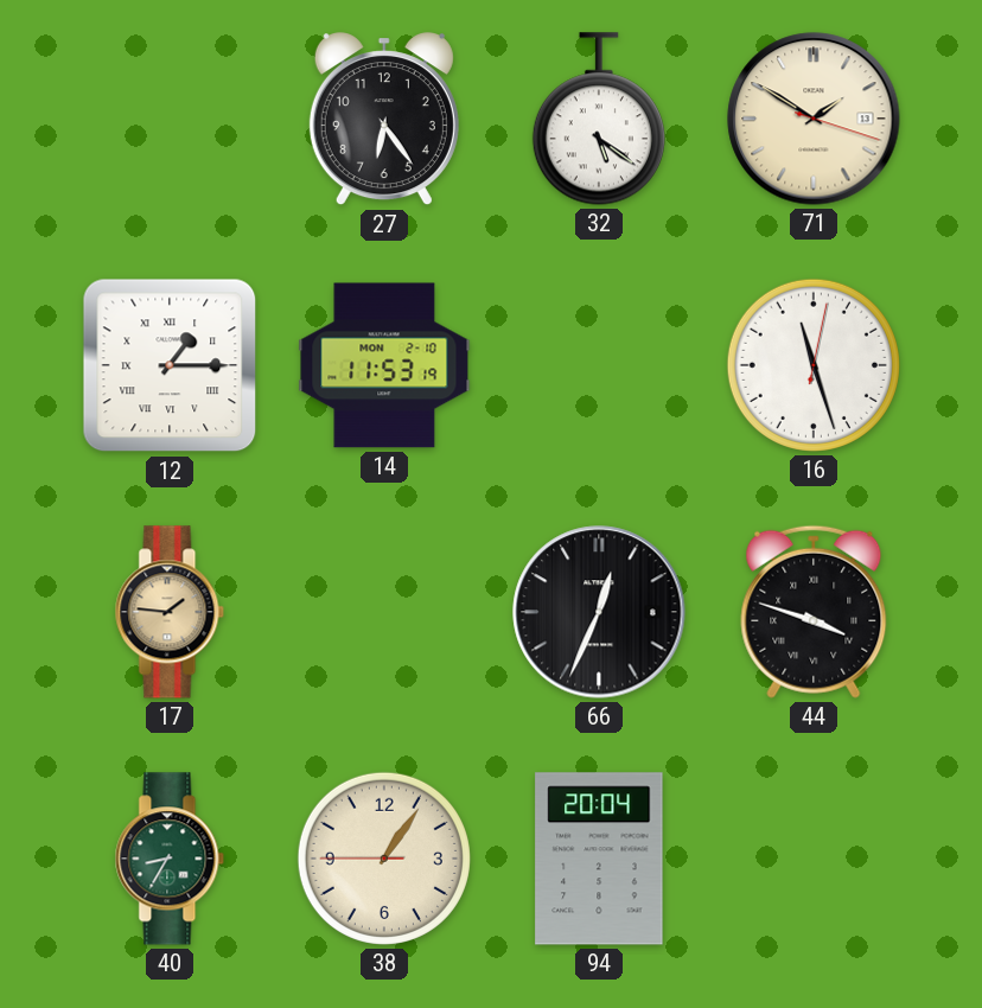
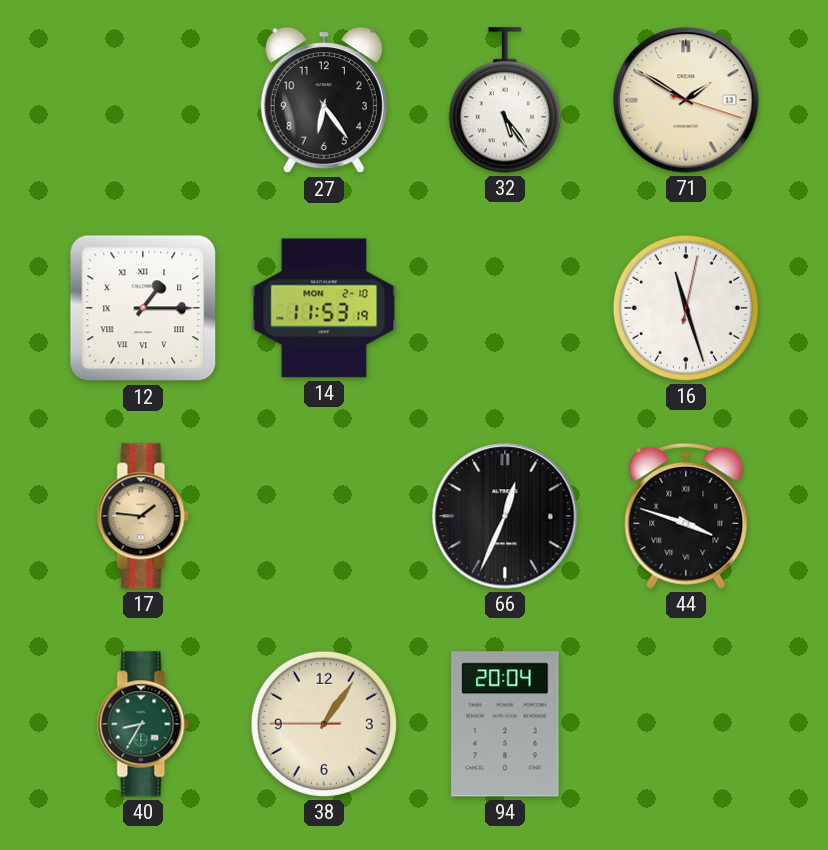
32: 5:21 -> 5:24
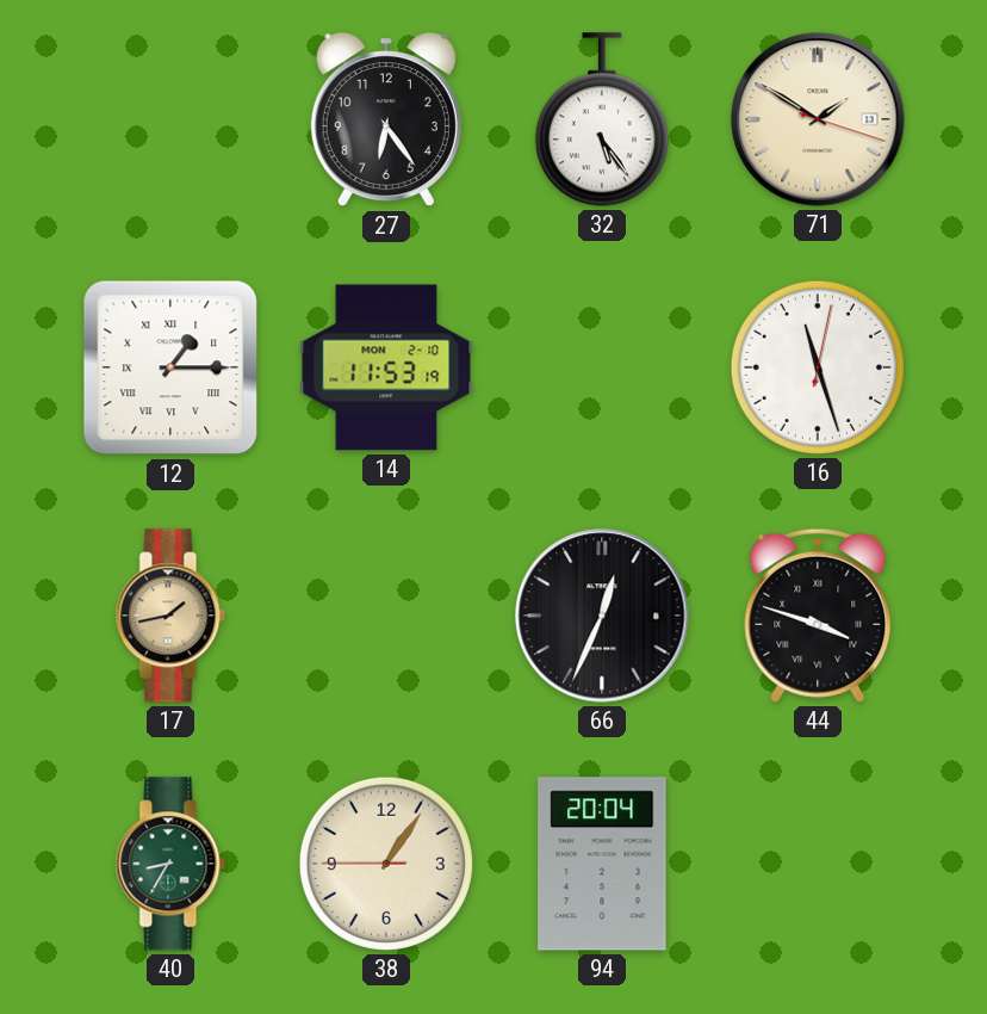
17: 1:46 -> 1:43
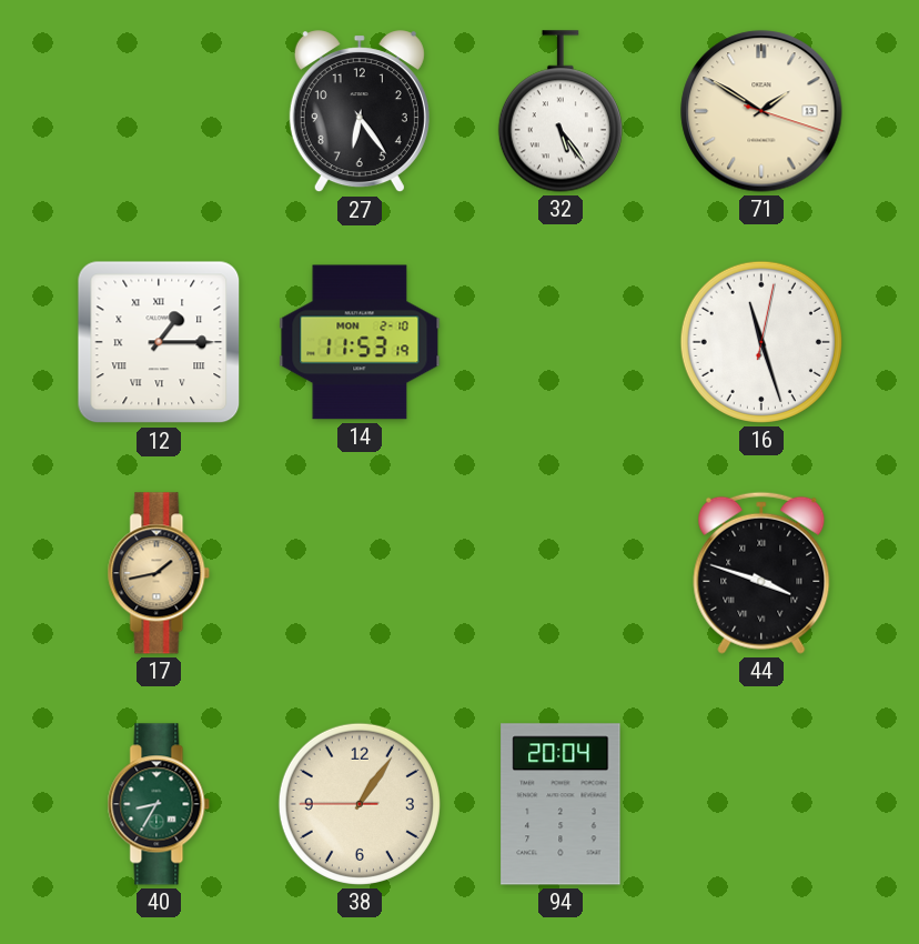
66: 12:34 -> none
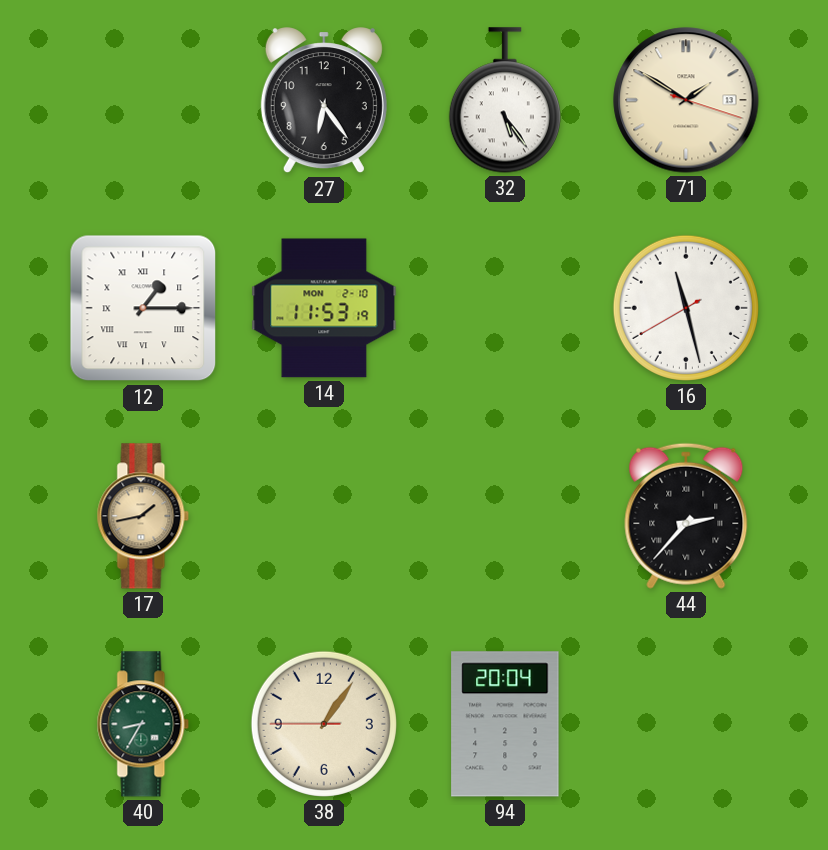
16: 11:27:02 -> 11:27:40
44: 3:48 -> 2:37
